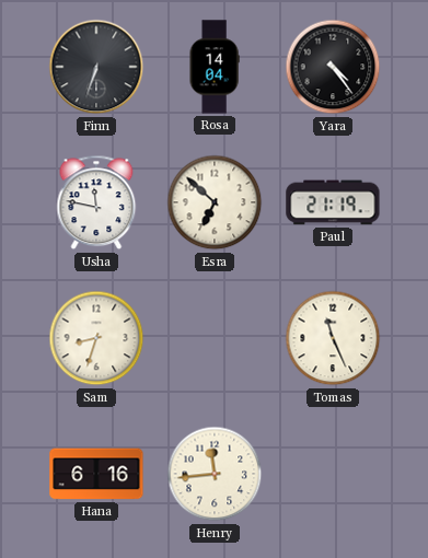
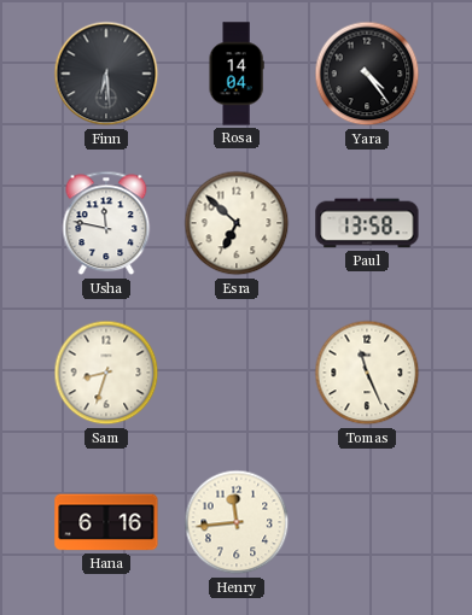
Finn: 6:33 -> 6:29
Paul: 21:19 -> 13:58
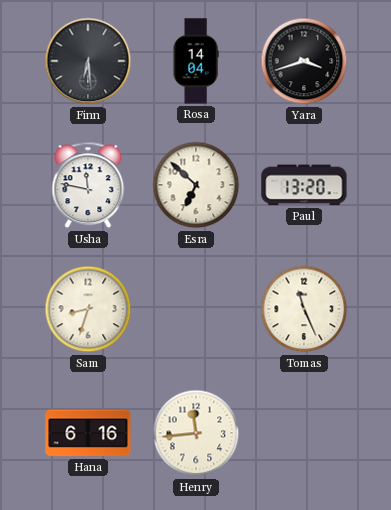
Yara: 4:24 -> 3:42
Paul: 13:58 -> 13:20
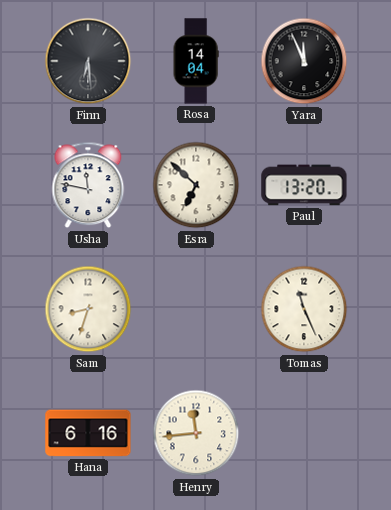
Yara: 3:42 -> 11:56
